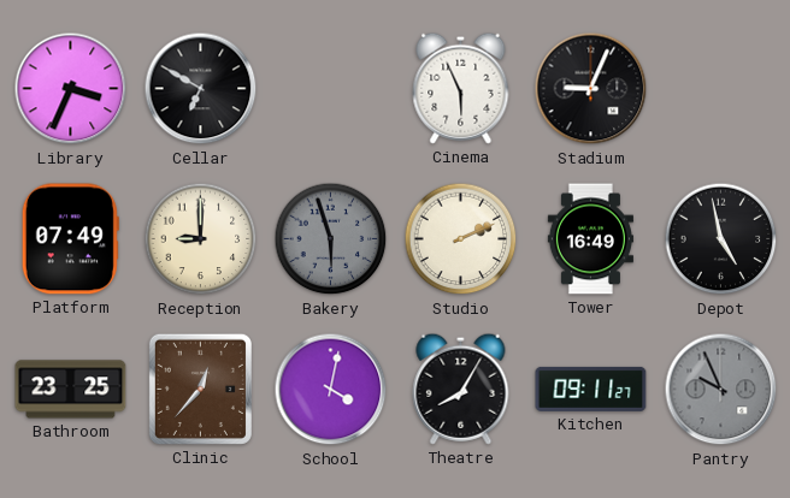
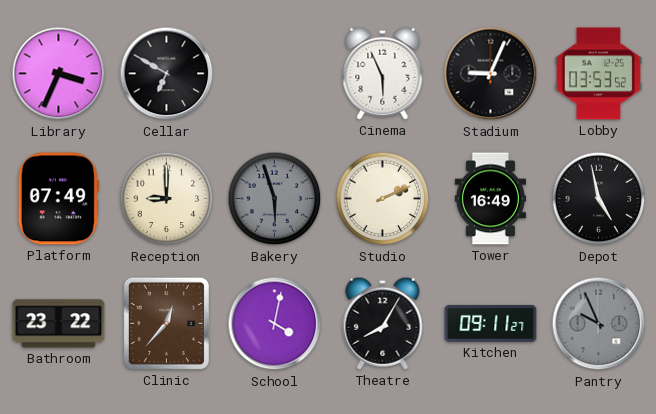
Lobby: none -> 03:53
Bathroom: 23:25 -> 23:22
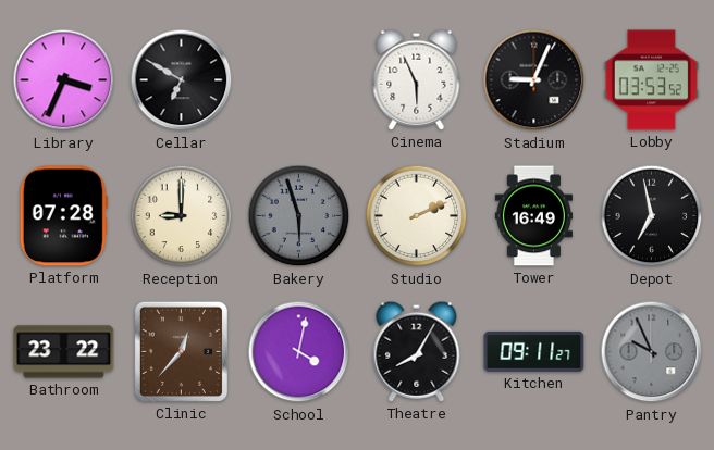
Platform: 07:49 -> 07:28
Depot: 4:58 -> 6:58
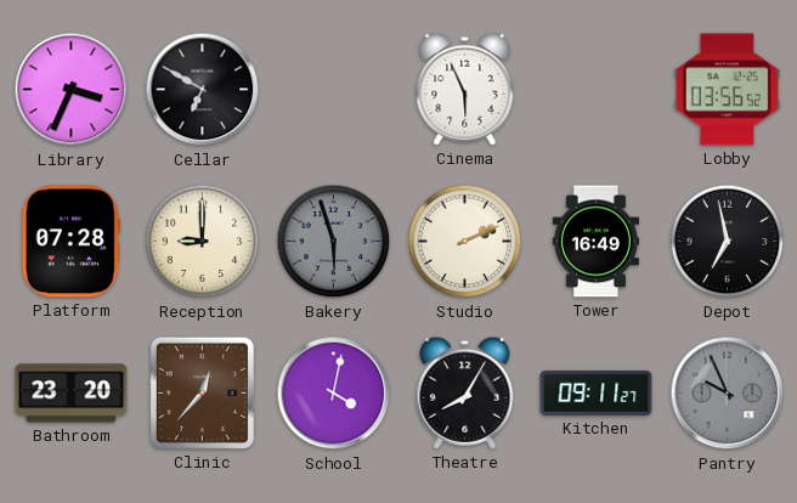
Stadium: 9:04 -> none
Lobby: 03:53 -> 03:56
Bathroom: 23:22 -> 23:20
